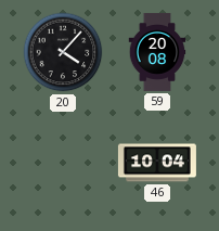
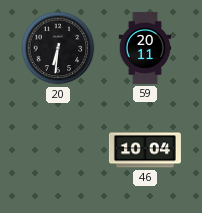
20: 4:07 -> 6:31
59: 20:08 -> 20:11
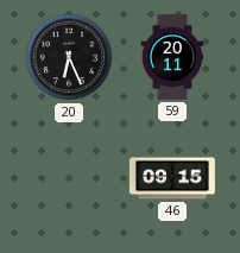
20: 6:31 -> 6:26
46: 10:04 -> 09:15
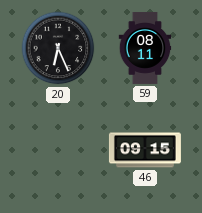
59: 20:11 -> 08:11
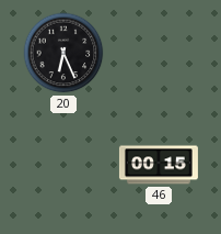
59: 08:11 -> none
46: 09:15 -> 00:15
